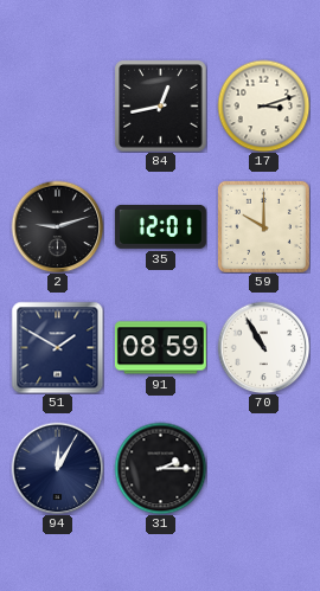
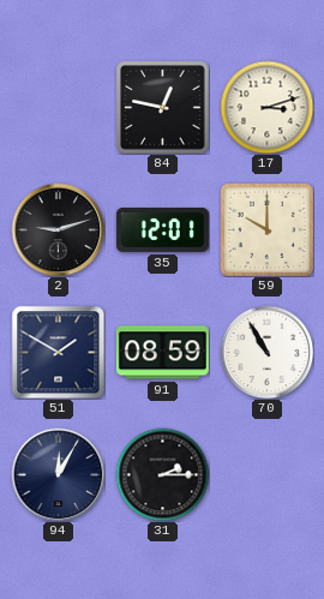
84: 12:43 -> 12:47
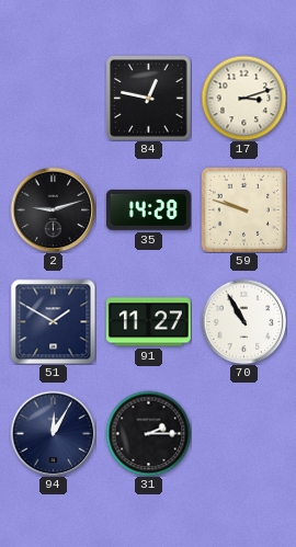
35: 12:01 -> 14:28
59: 10:00 -> 9:48
91: 08:59 -> 11:27
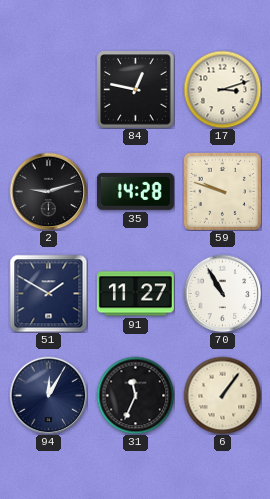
31: 2:15 -> 11:34
6: none -> 1:06
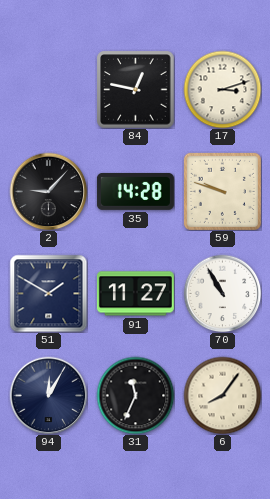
2: 9:12 -> 9:07
6: 1:06 -> 8:06
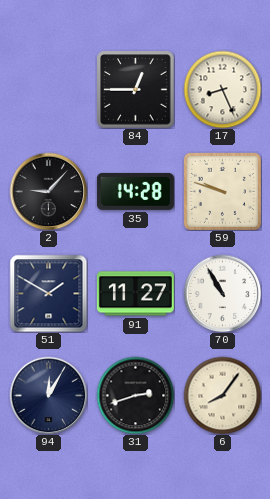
84: 12:47 -> 12:45
17: 3:12 -> 8:26
31: 11:34 -> 2:42
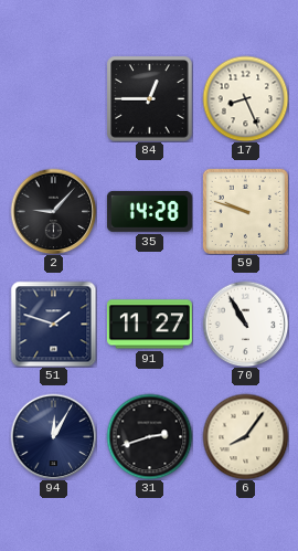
51: 1:50 -> 1:48
